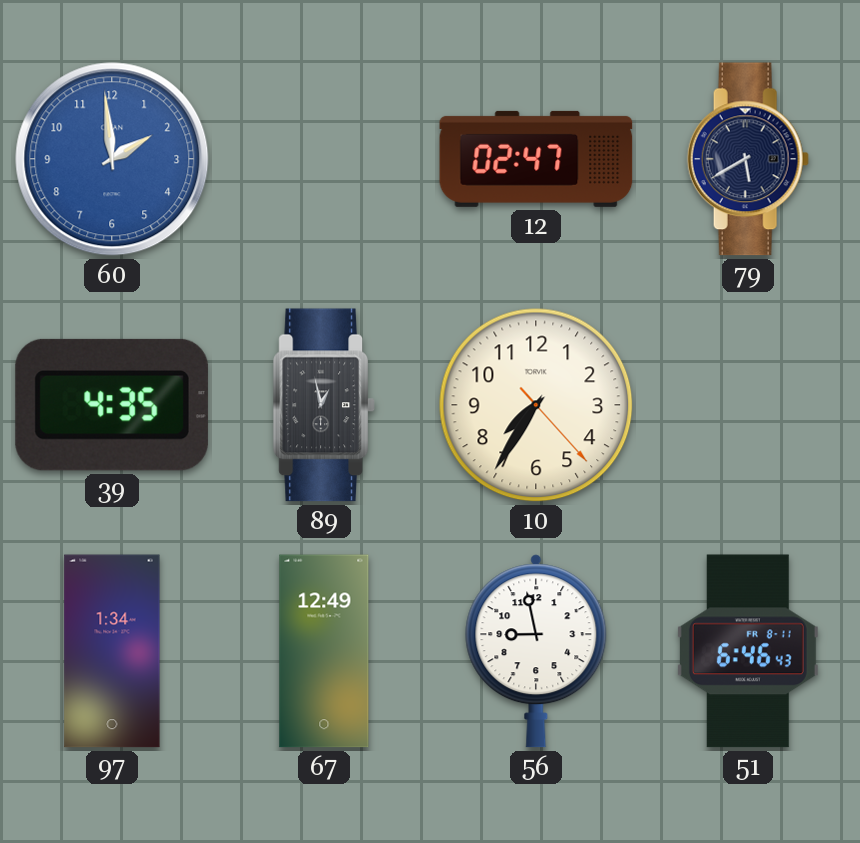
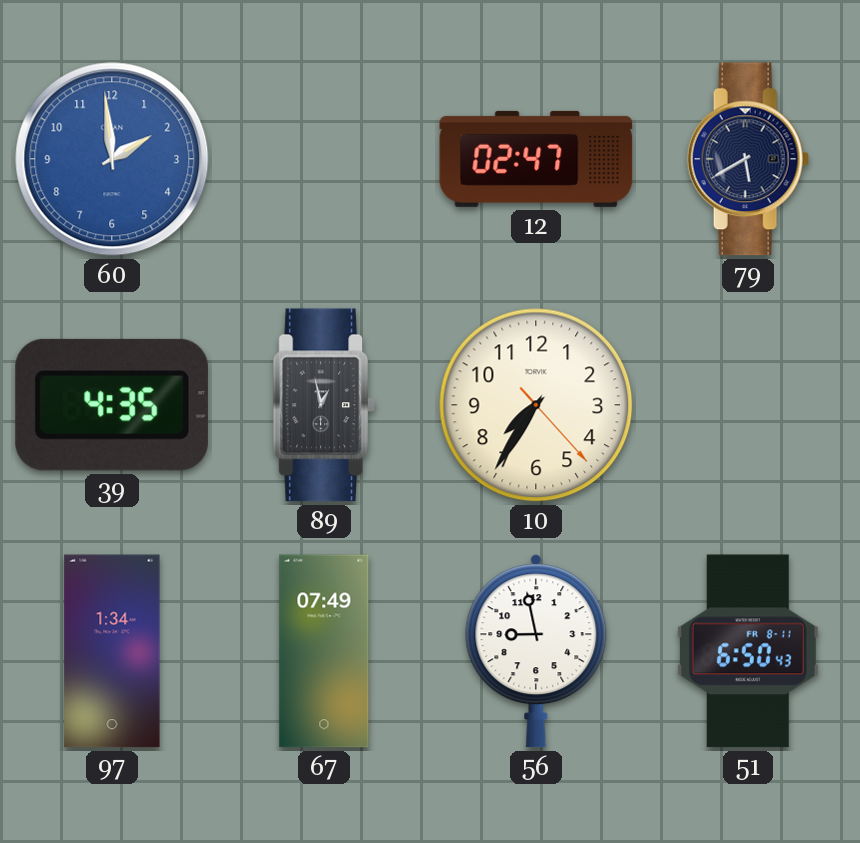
67: 12:49 -> 07:49
51: 6:46 -> 6:50
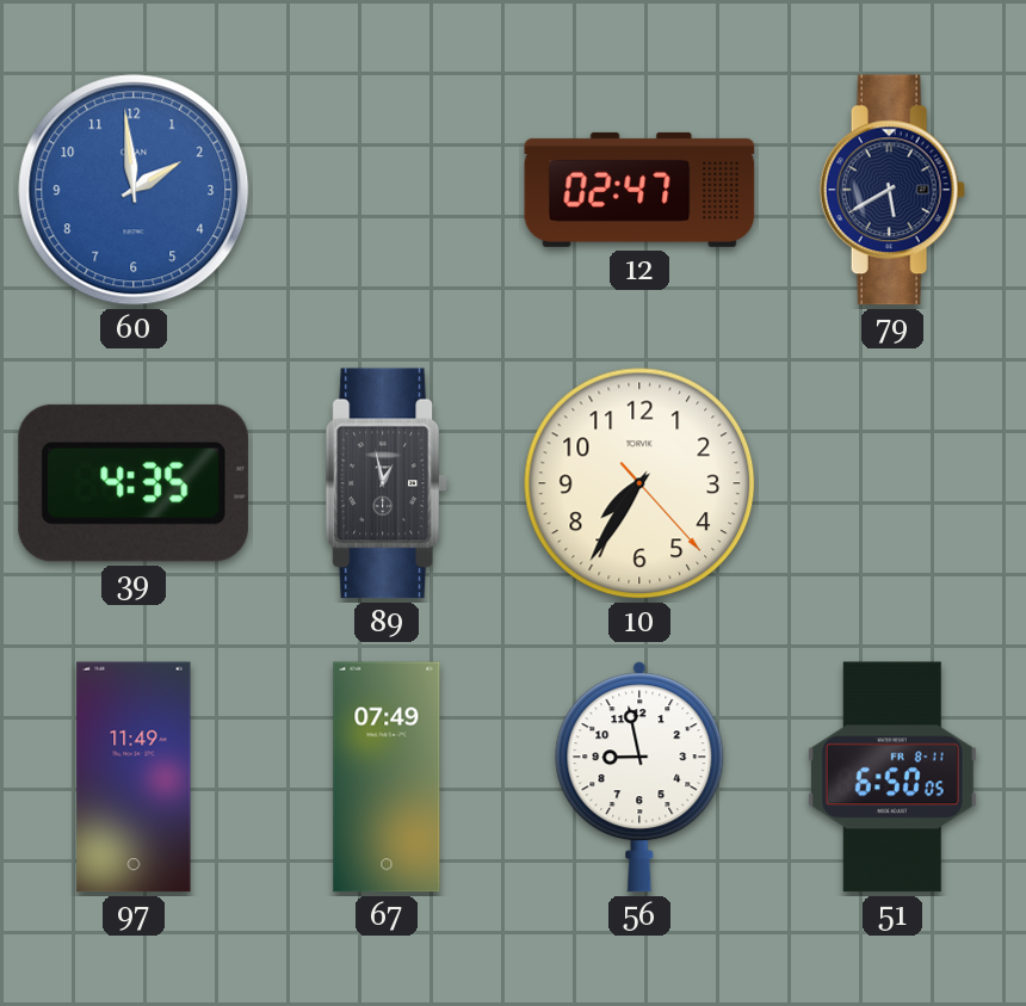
97: 1:34 -> 11:49
51: 6:50:43 -> 6:50:05
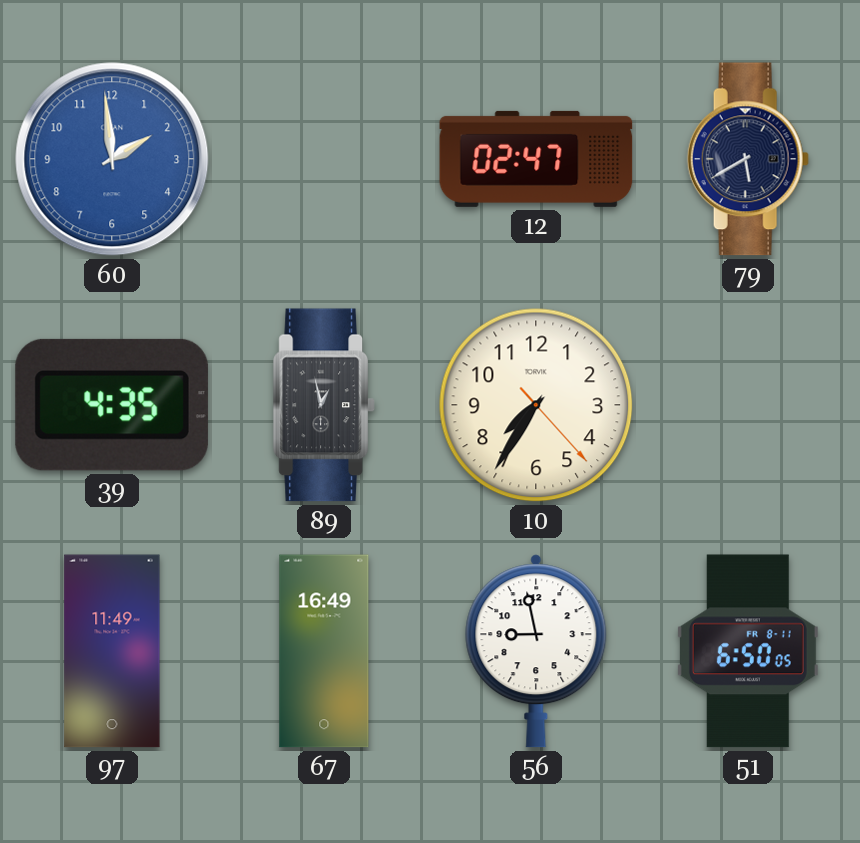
67: 07:49 -> 16:49
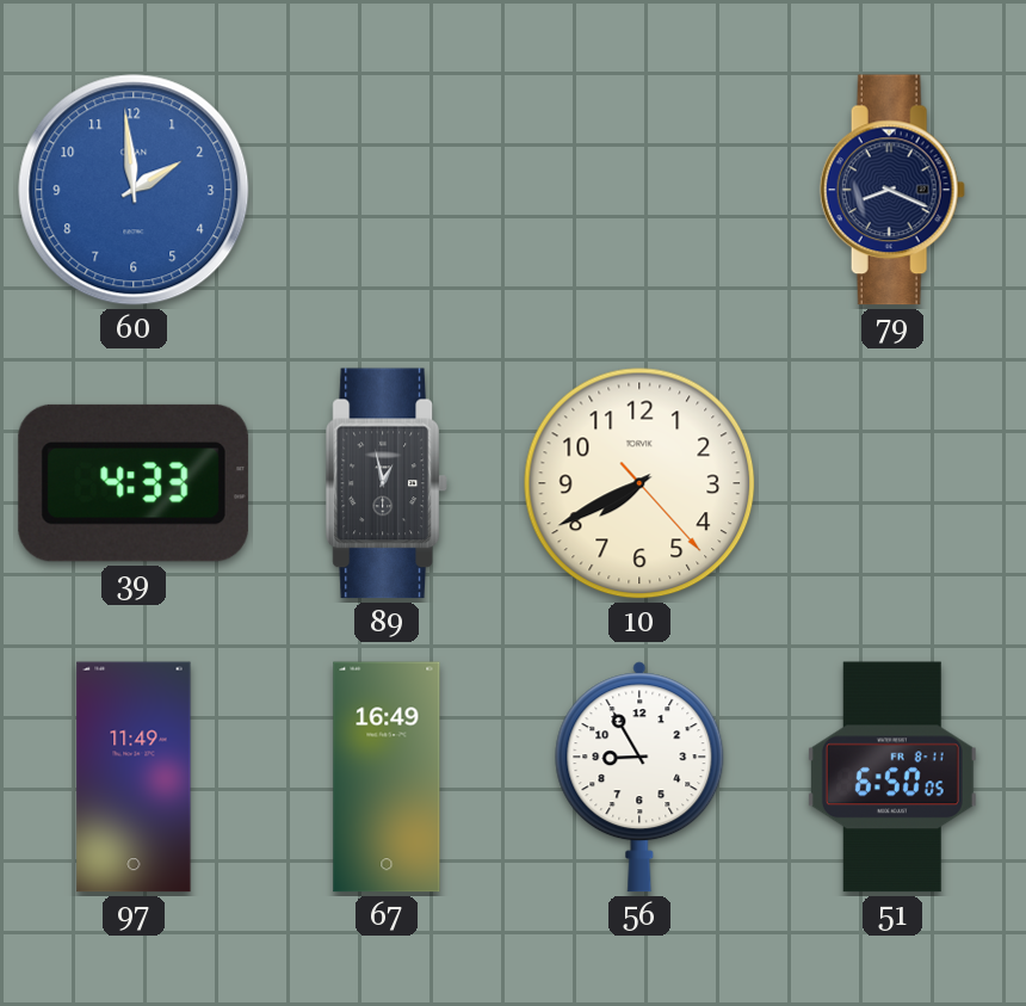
12: 02:47 -> none
79: 5:40 -> 8:19
39: 4:35 -> 4:33
10: 7:35 -> 7:40
56: 8:58 -> 8:55
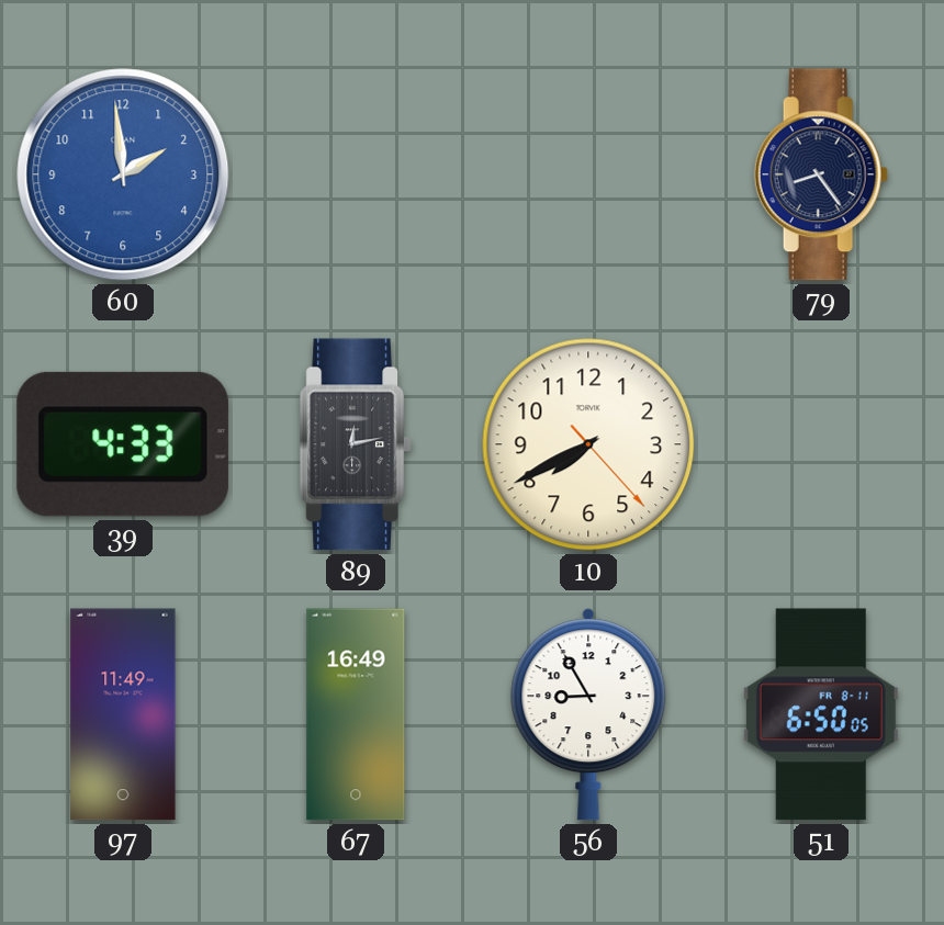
79: 8:19 -> 8:24
89: 12:58 -> 12:13
